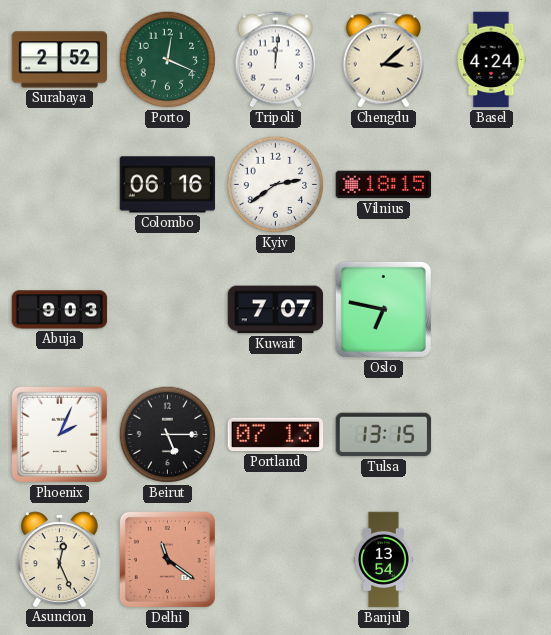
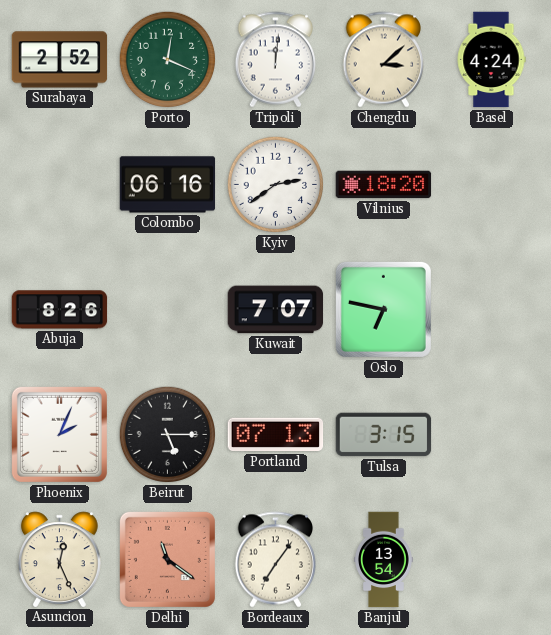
Vilnius: 18:15 -> 18:20
Abuja: 9:03 -> 8:26
Tulsa: 13:15 -> 3:15
Bordeaux: none -> 7:06
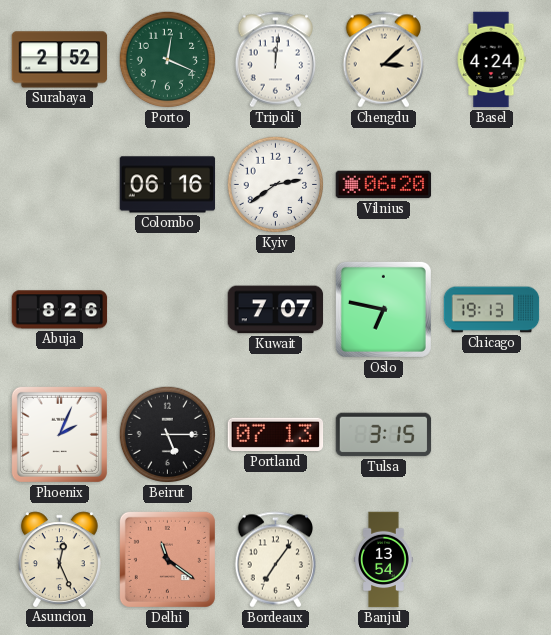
Vilnius: 18:20 -> 06:20
Chicago: none -> 19:13
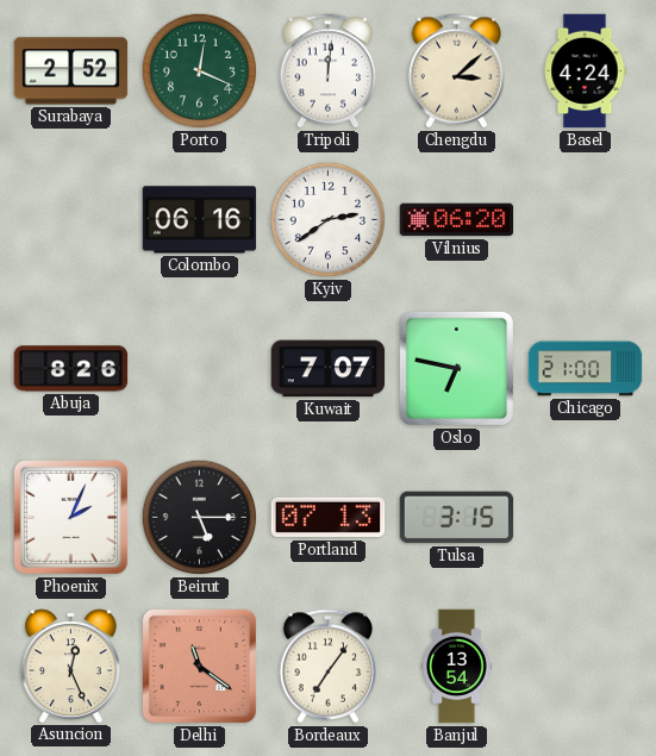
Chicago: 19:13 -> 21:00
